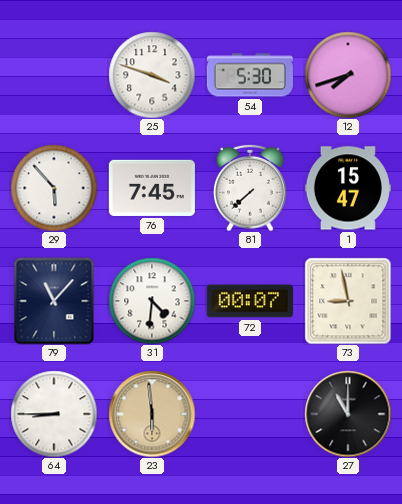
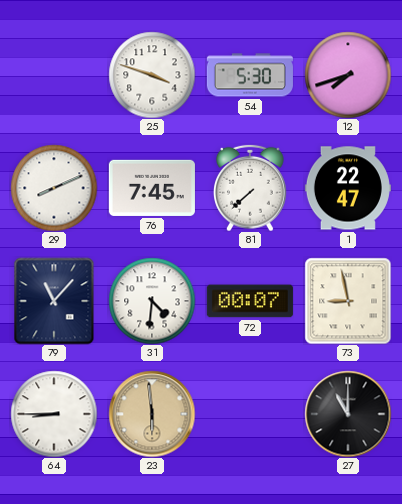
29: 5:53 -> 8:11
1: 15:47 -> 22:47
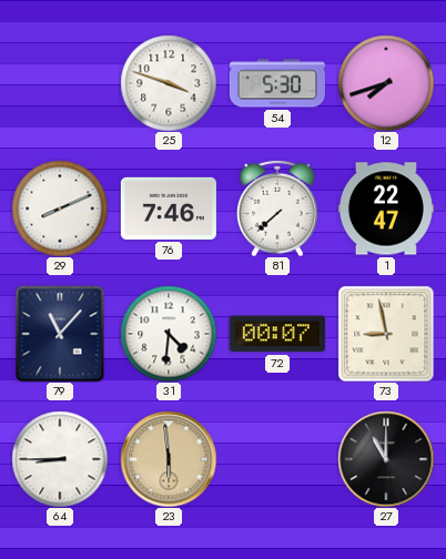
76: 7:45 -> 7:46
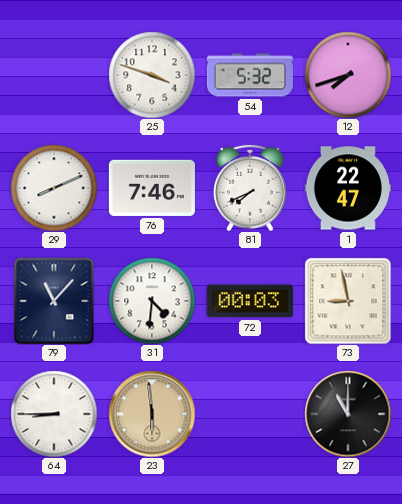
54: 5:30 -> 5:32
81: 7:38 -> 7:41
72: 00:07 -> 00:03
